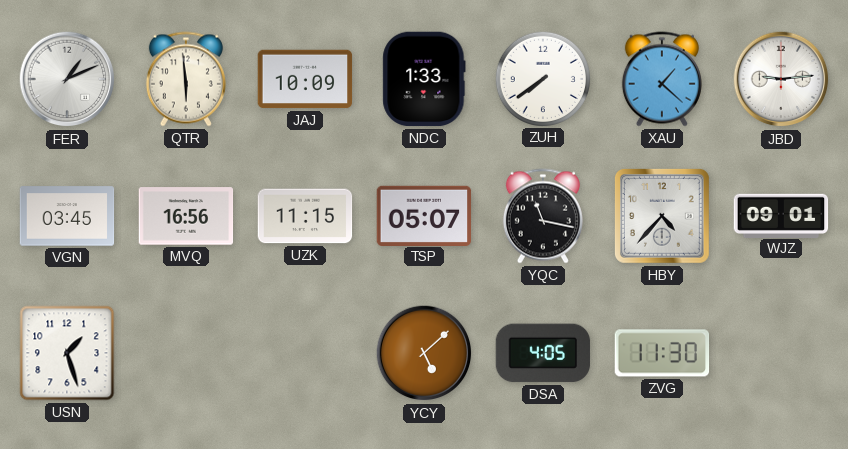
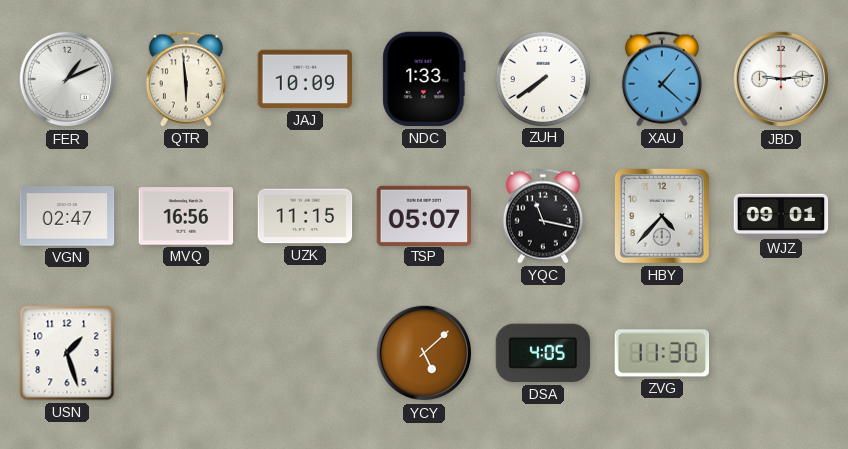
VGN: 03:45 -> 02:47
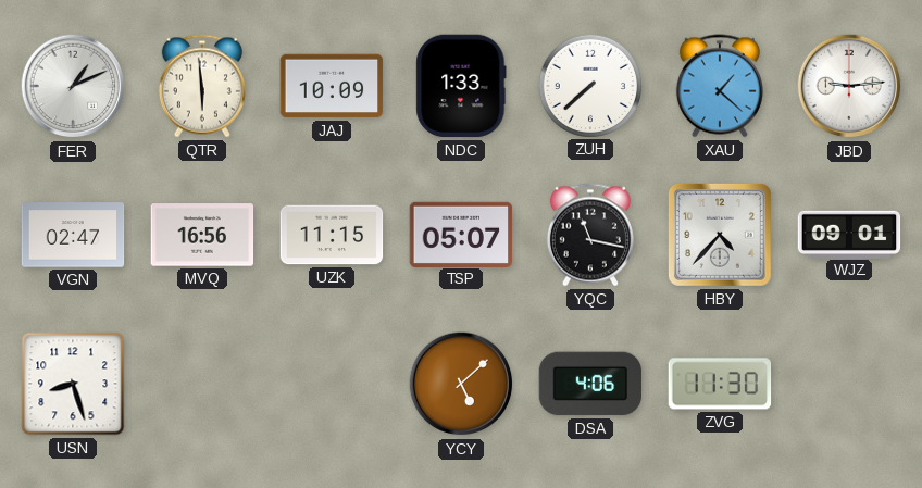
ZUH: 7:39 -> 7:38
USN: 1:27 -> 8:27
DSA: 4:05 -> 4:06
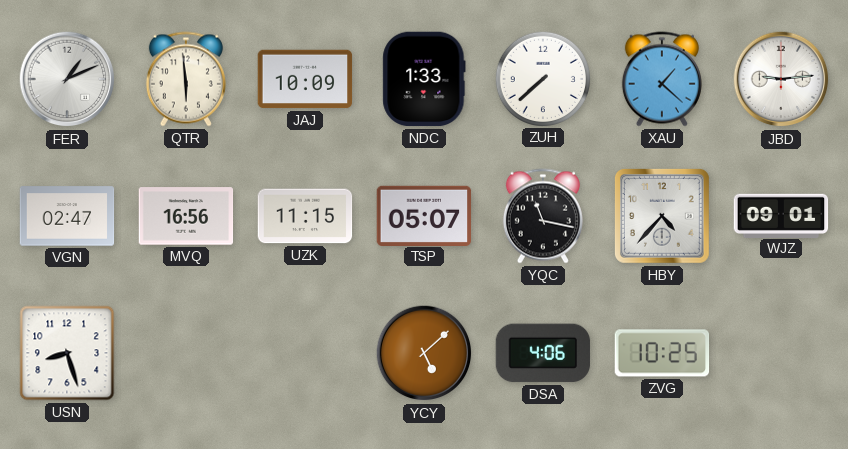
ZVG: 11:30 -> 10:25
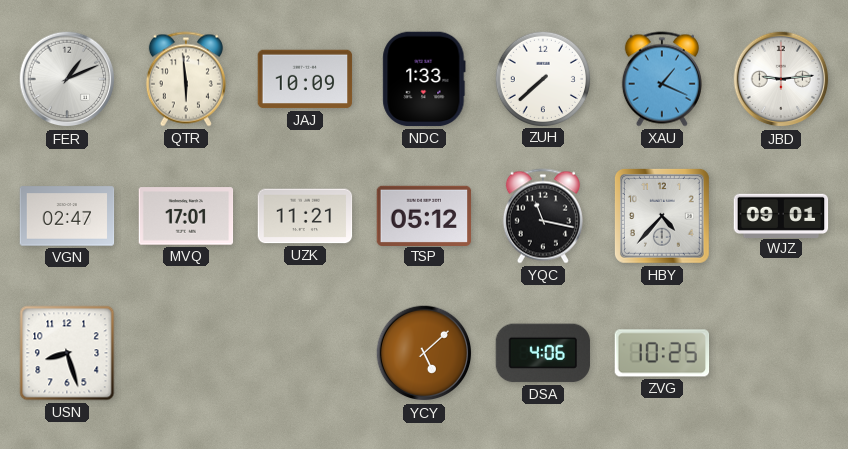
XAU: 1:22 -> 1:19
MVQ: 16:56 -> 17:01
UZK: 11:15 -> 11:21
TSP: 05:07 -> 05:12
